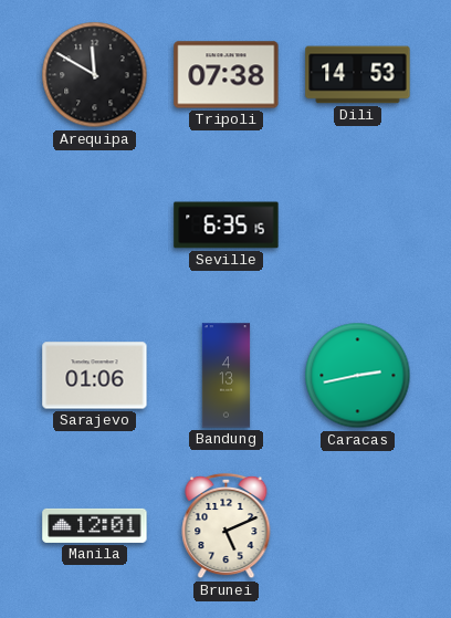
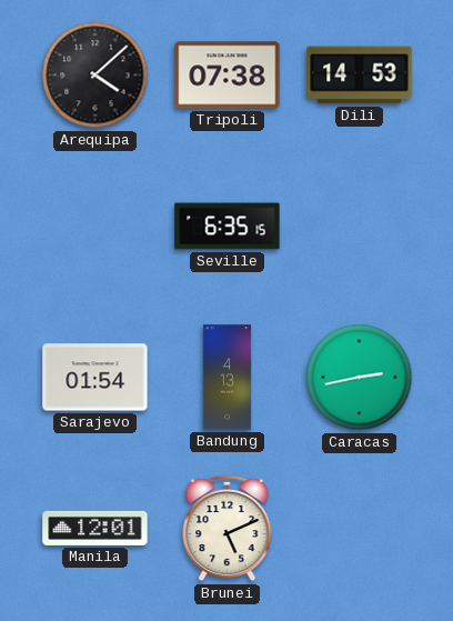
Arequipa: 11:50 -> 4:08
Sarajevo: 01:06 -> 01:54
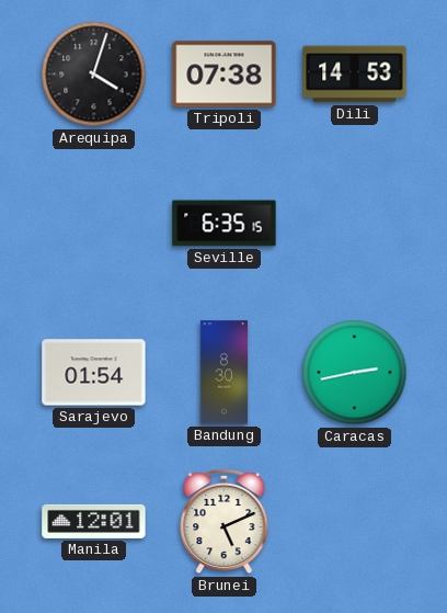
Arequipa: 4:08 -> 4:03
Bandung: 4:13 -> 8:30
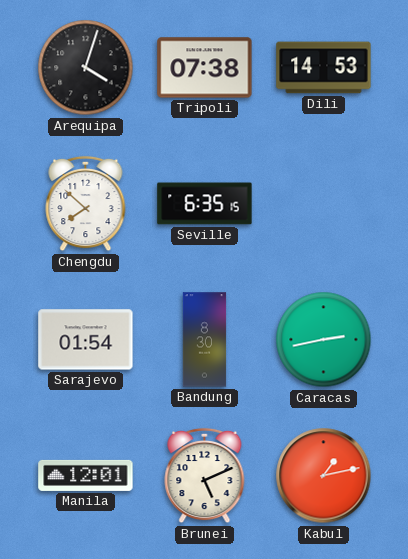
Chengdu: none -> 7:52
Kabul: none -> 1:13
